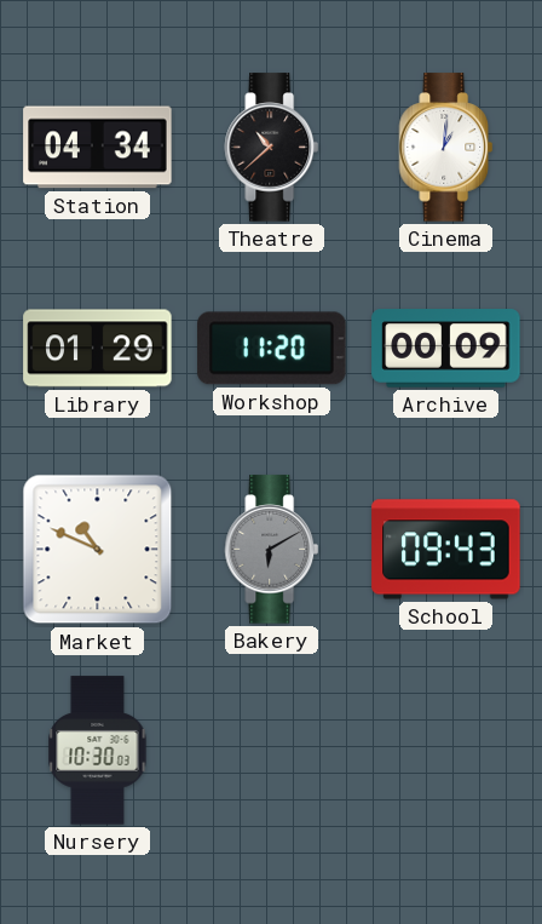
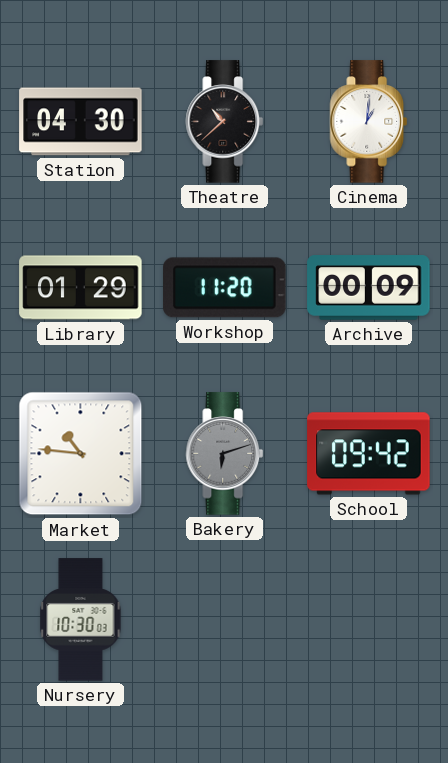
Station: 04:34 -> 04:30
Market: 10:49 -> 10:46
Bakery: 6:10 -> 6:12
School: 09:43 -> 09:42
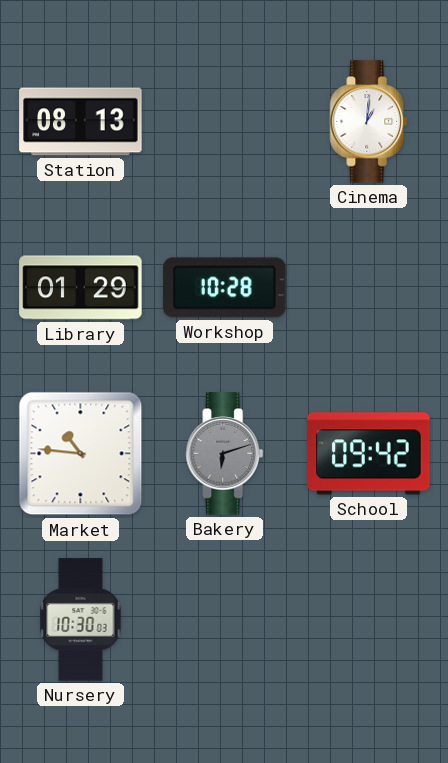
Station: 04:30 -> 08:13
Theatre: 10:38 -> none
Workshop: 11:20 -> 10:28
Archive: 00:09 -> none
